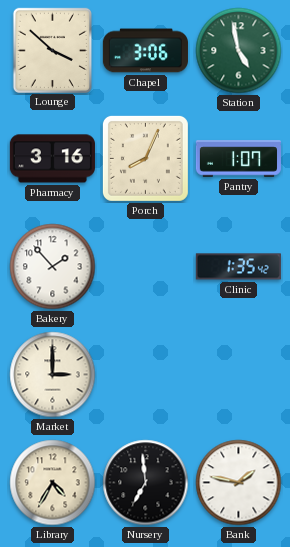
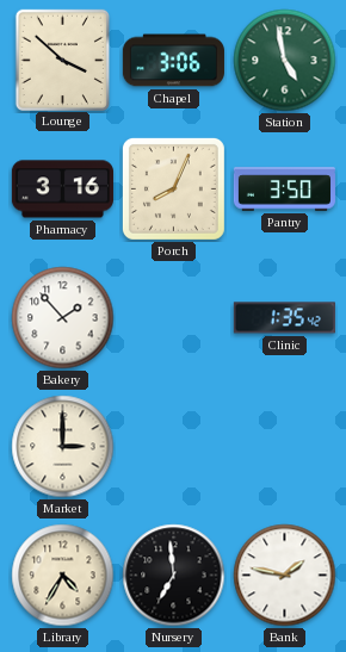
Pantry: 1:07 -> 3:50
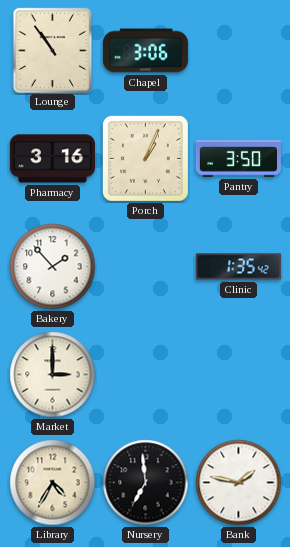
Lounge: 3:52 -> 10:54
Station: 4:58 -> none
Porch: 8:04 -> 1:04
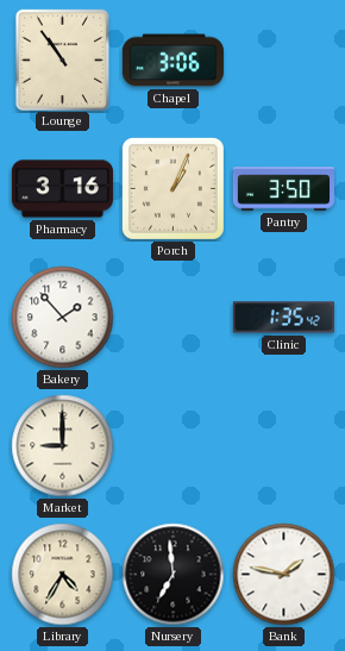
Market: 3:00 -> 9:00
